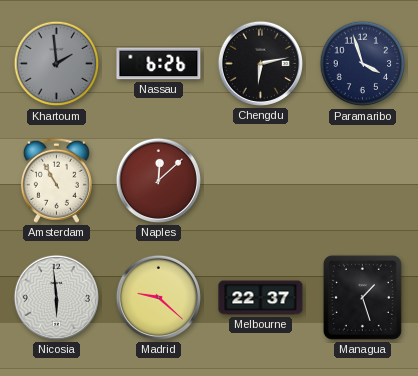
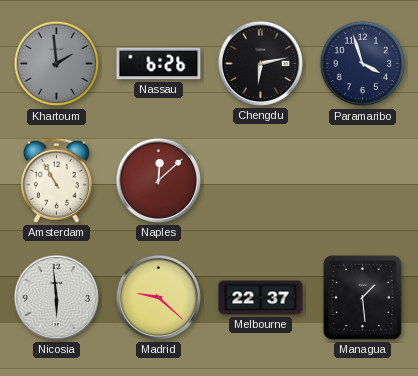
Managua: 1:27 -> 1:29
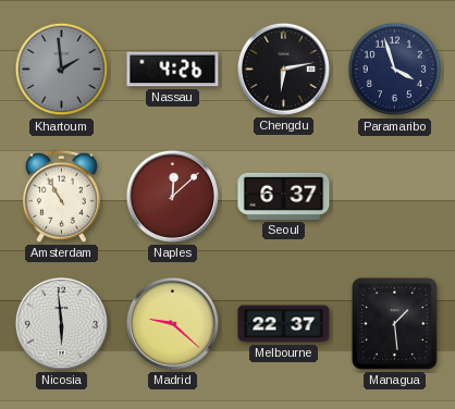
Nassau: 6:26 -> 4:26
Seoul: none -> 6:37
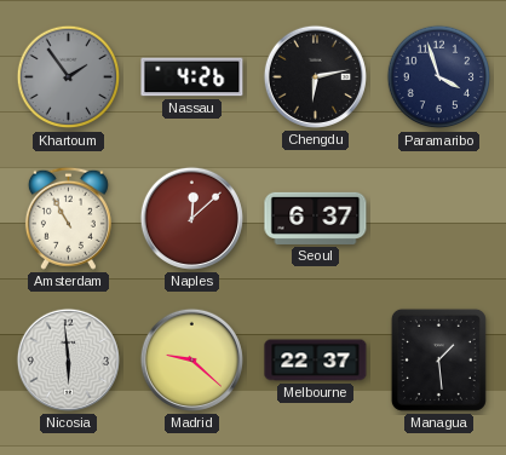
Khartoum: 1:59 -> 1:54
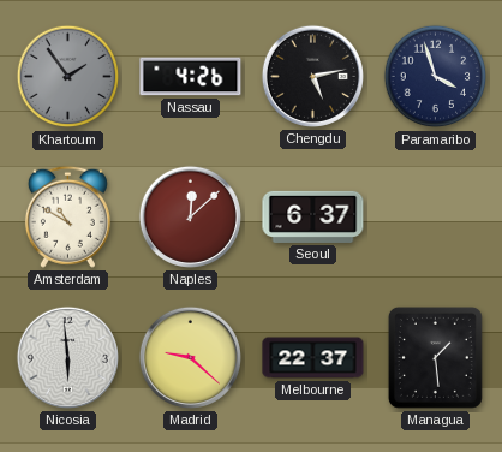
Chengdu: 6:13 -> 5:13
Amsterdam: 10:55 -> 10:50
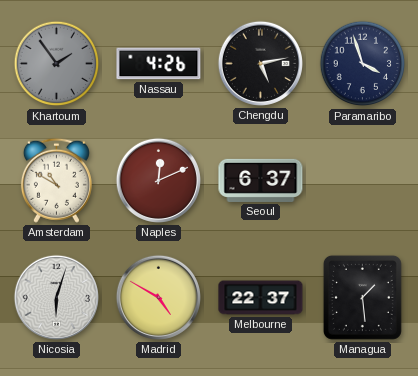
Naples: 12:08 -> 12:11
Nicosia: 5:59 -> 6:03
Madrid: 9:22 -> 4:50
